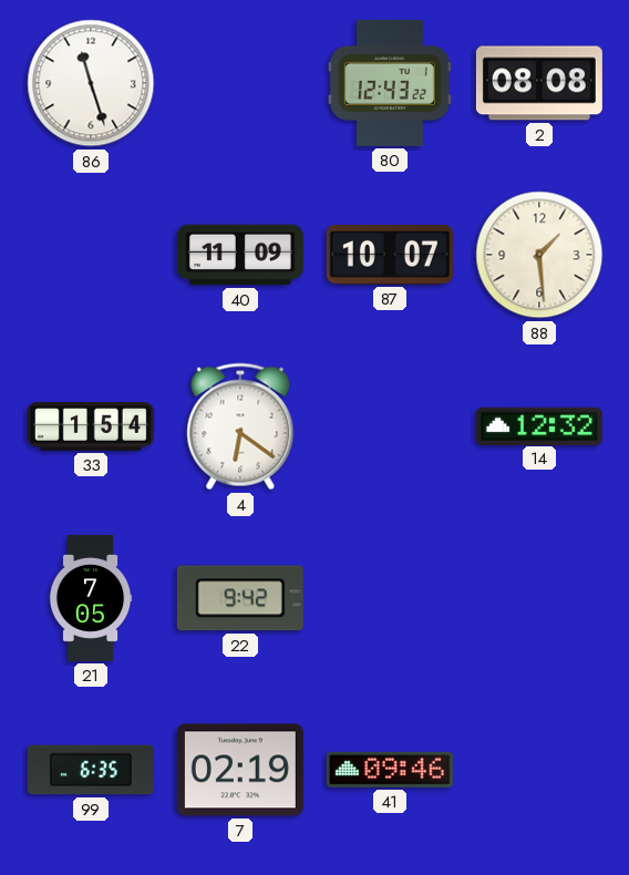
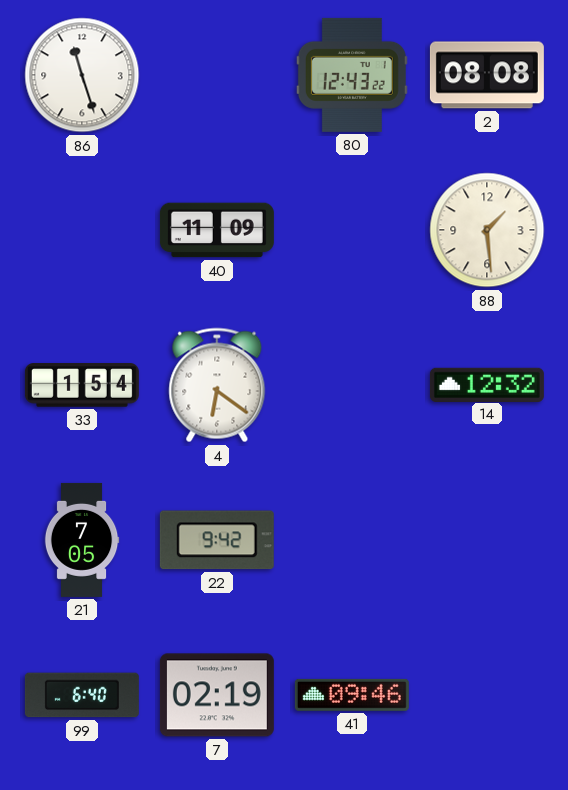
87: 10:07 -> none
99: 6:35 -> 6:40
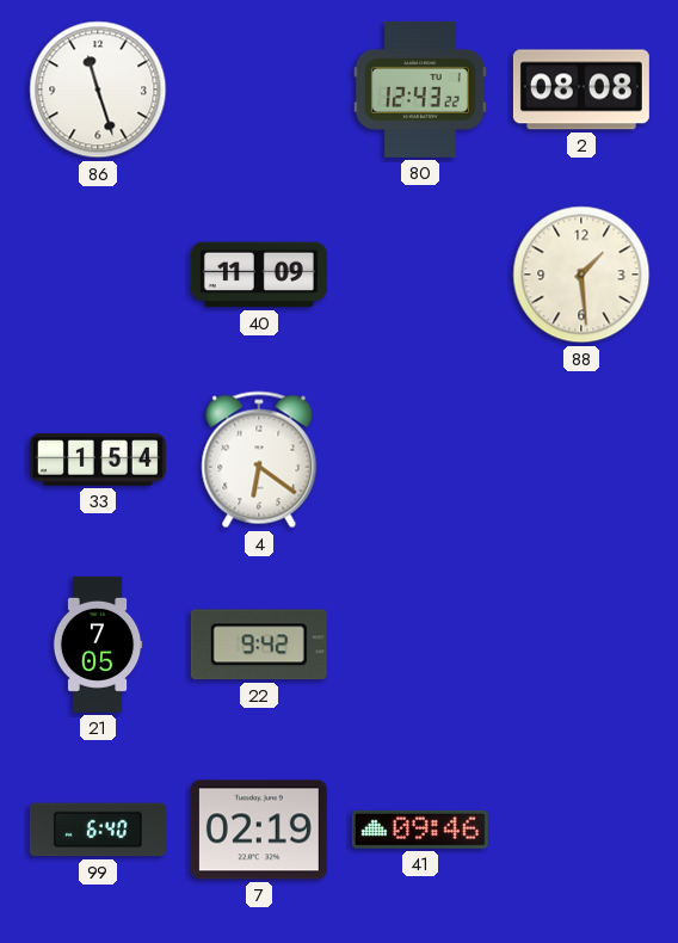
14: 12:32 -> none
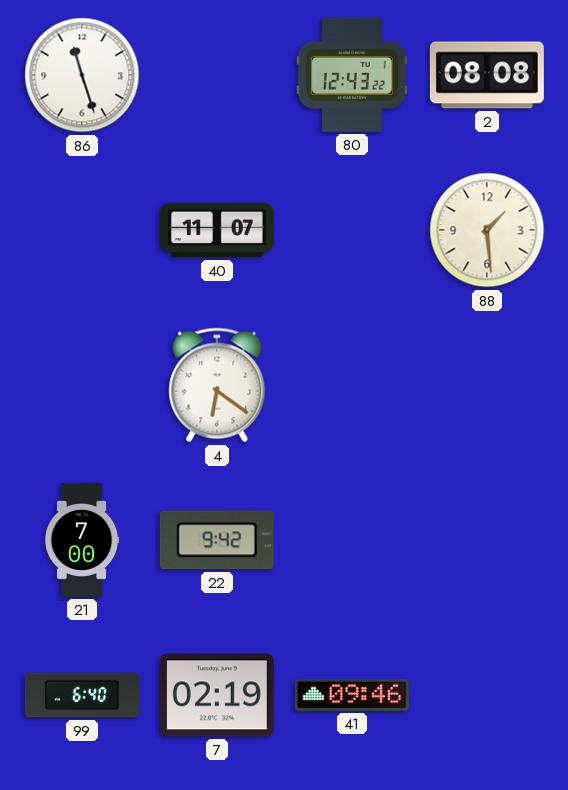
40: 11:09 -> 11:07
33: 1:54 -> none
21: 7:05 -> 7:00
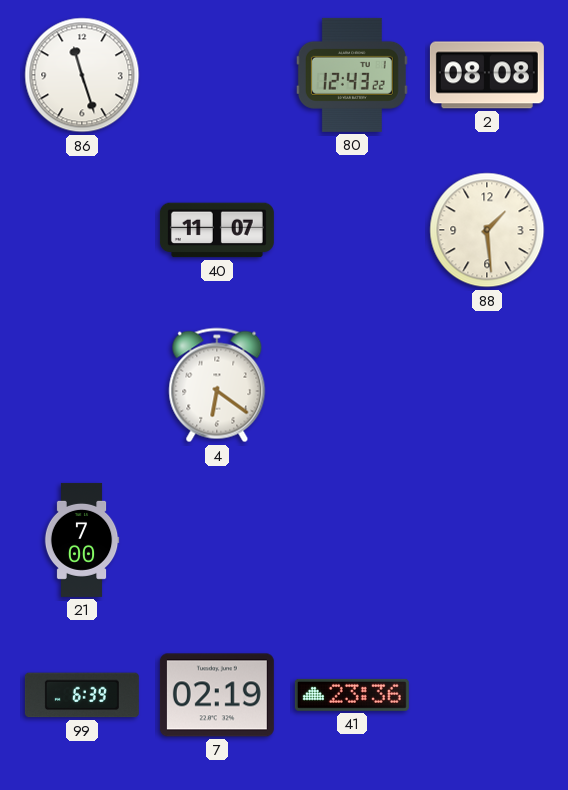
22: 9:42 -> none
99: 6:40 -> 6:39
41: 09:46 -> 23:36
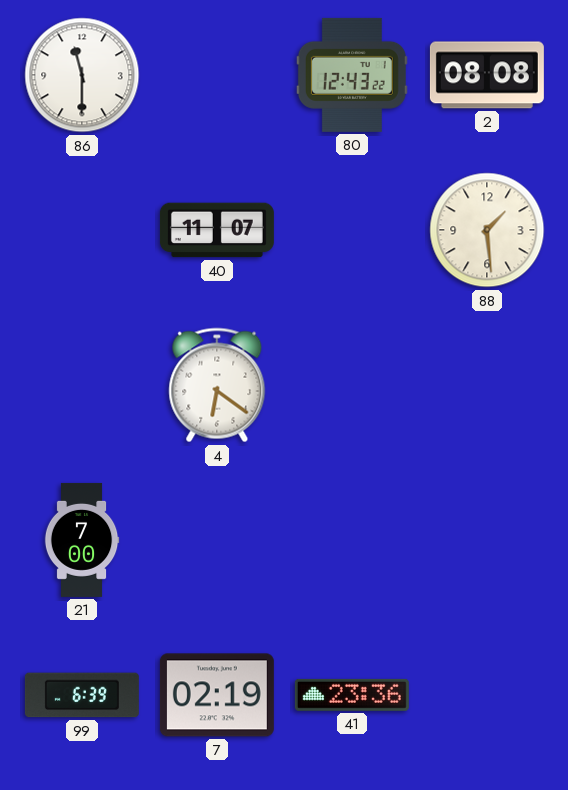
86: 11:27 -> 11:30
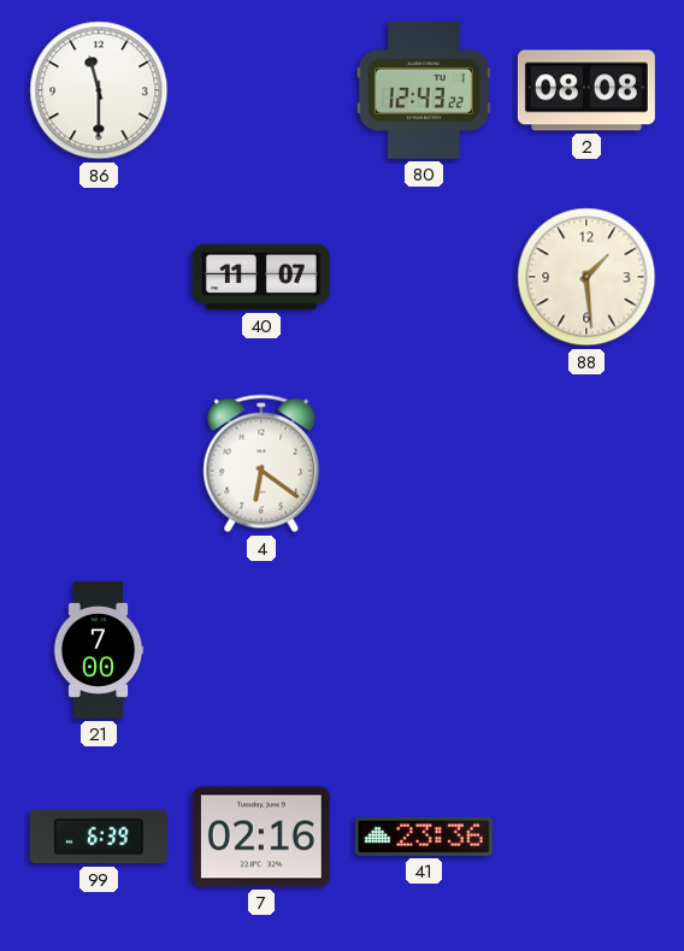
7: 02:19 -> 02:16
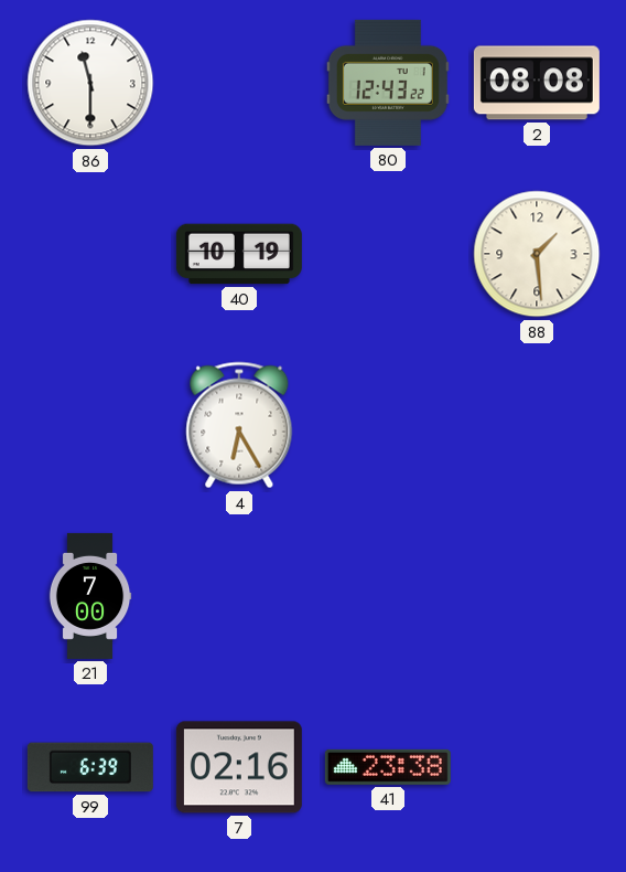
40: 11:07 -> 10:19
4: 6:21 -> 6:25
41: 23:36 -> 23:38
